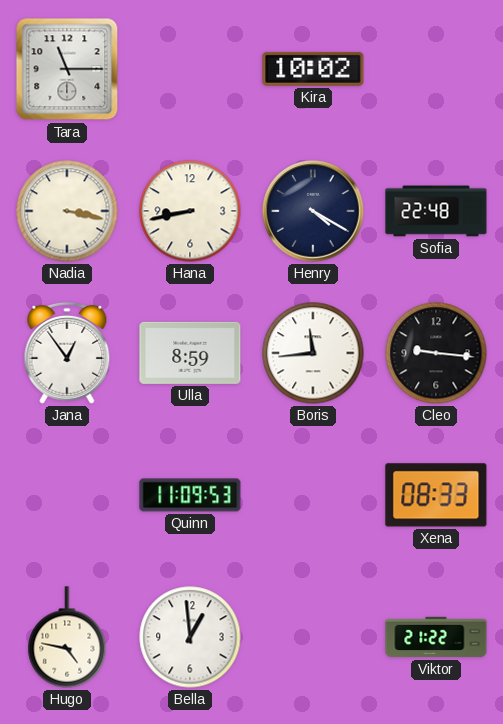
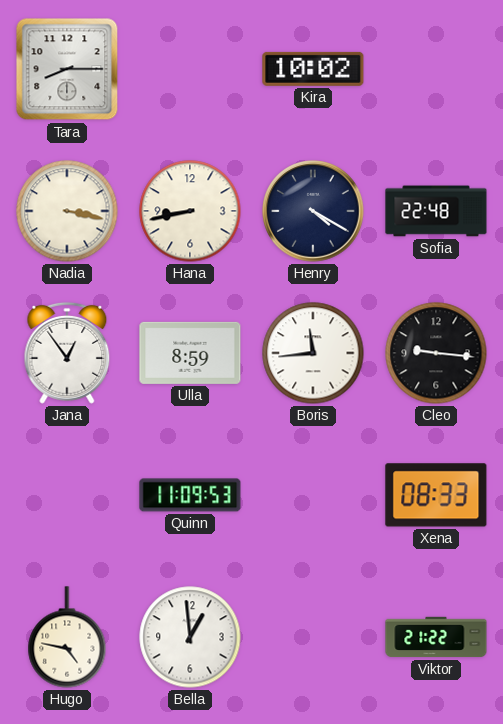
Tara: 11:15 -> 8:15
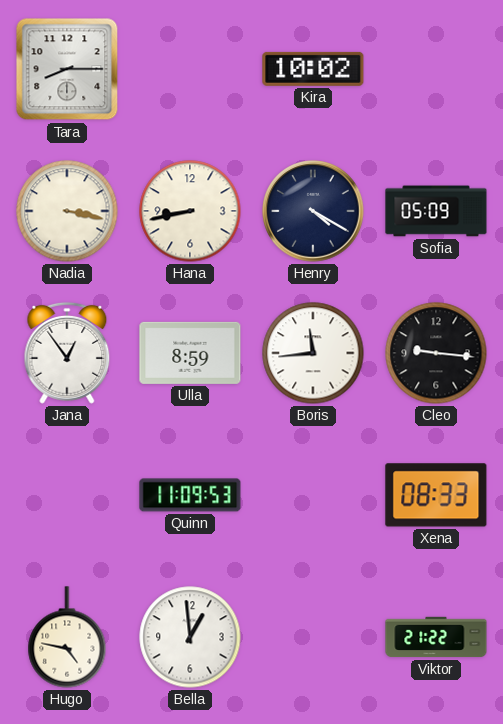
Sofia: 22:48 -> 05:09
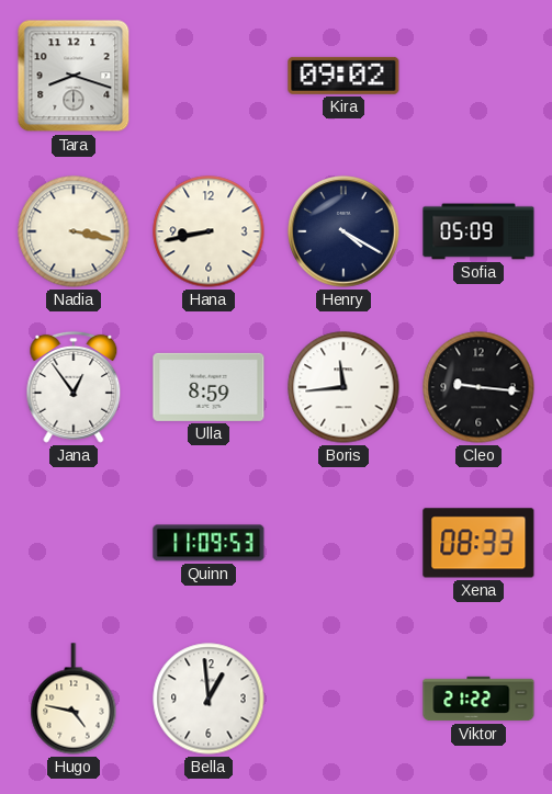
Tara: 8:15 -> 8:18
Kira: 10:02 -> 09:02
